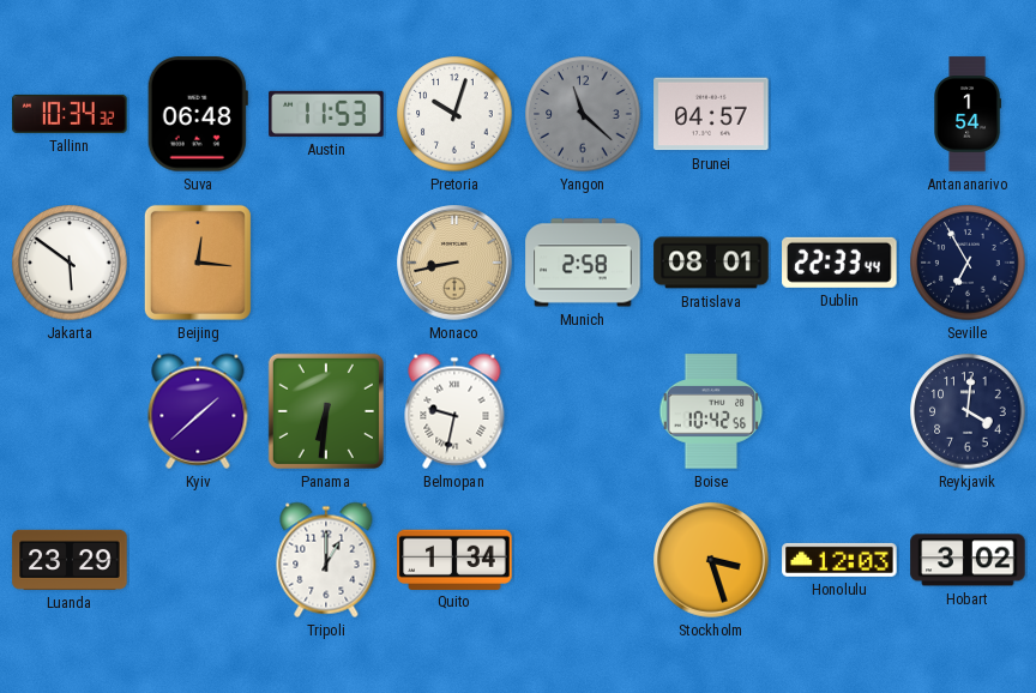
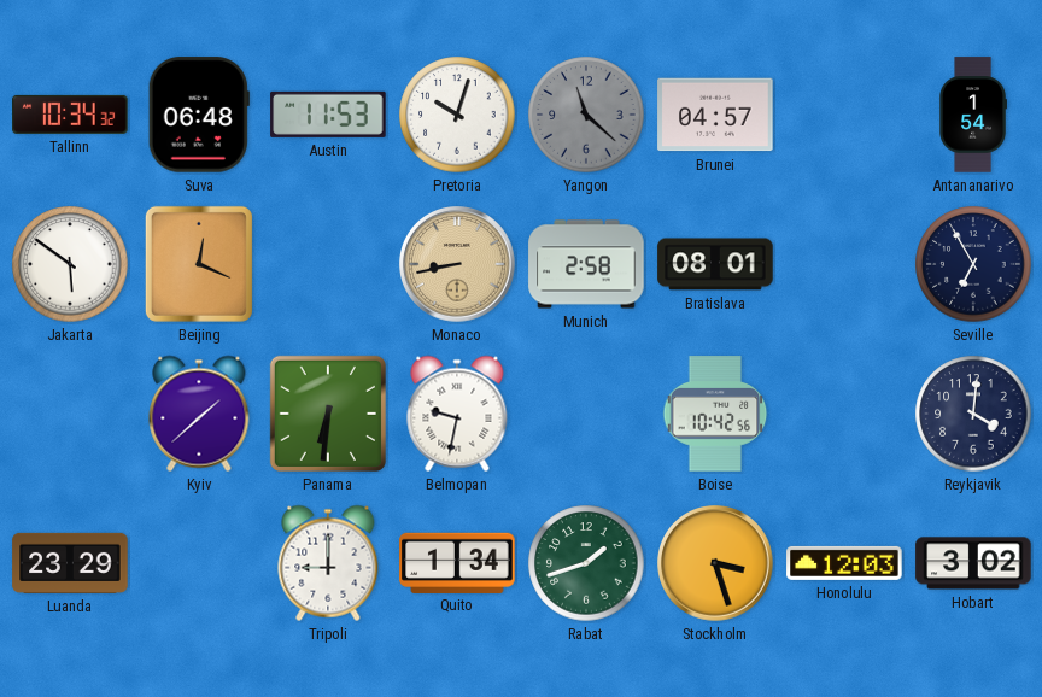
Beijing: 12:16 -> 12:19
Dublin: 22:33 -> none
Tripoli: 1:00 -> 9:00
Rabat: none -> 1:42
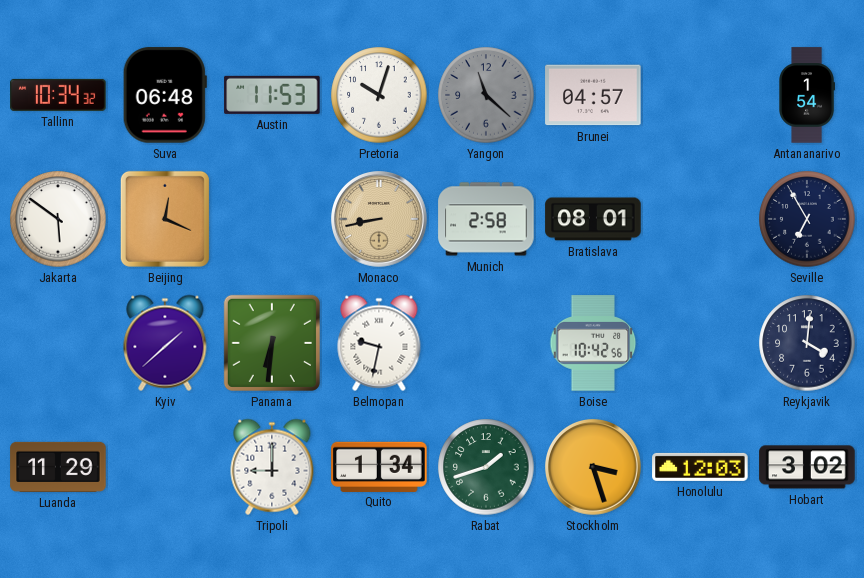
Luanda: 23:29 -> 11:29
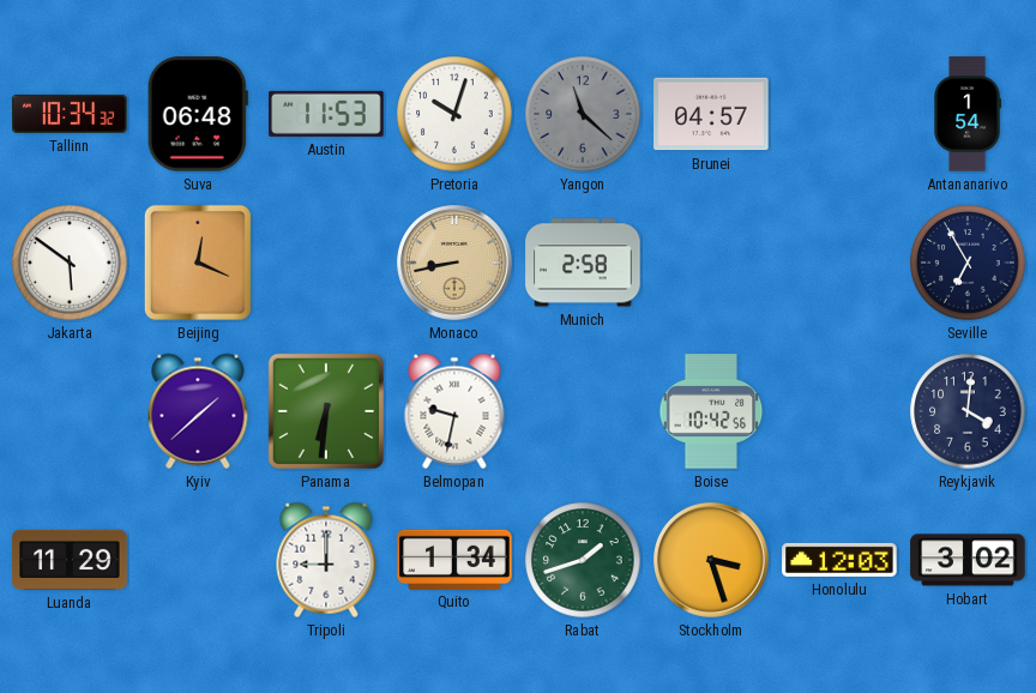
Bratislava: 08:01 -> none
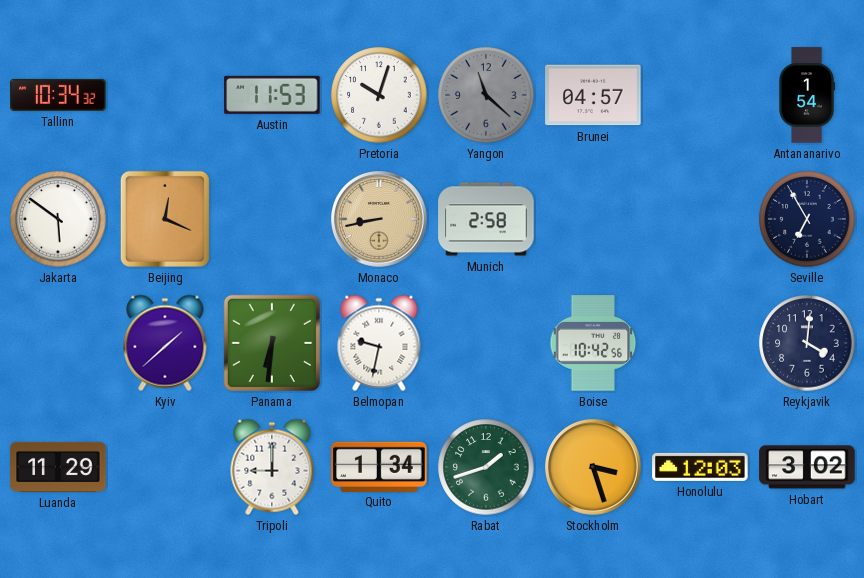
Suva: 06:48 -> none
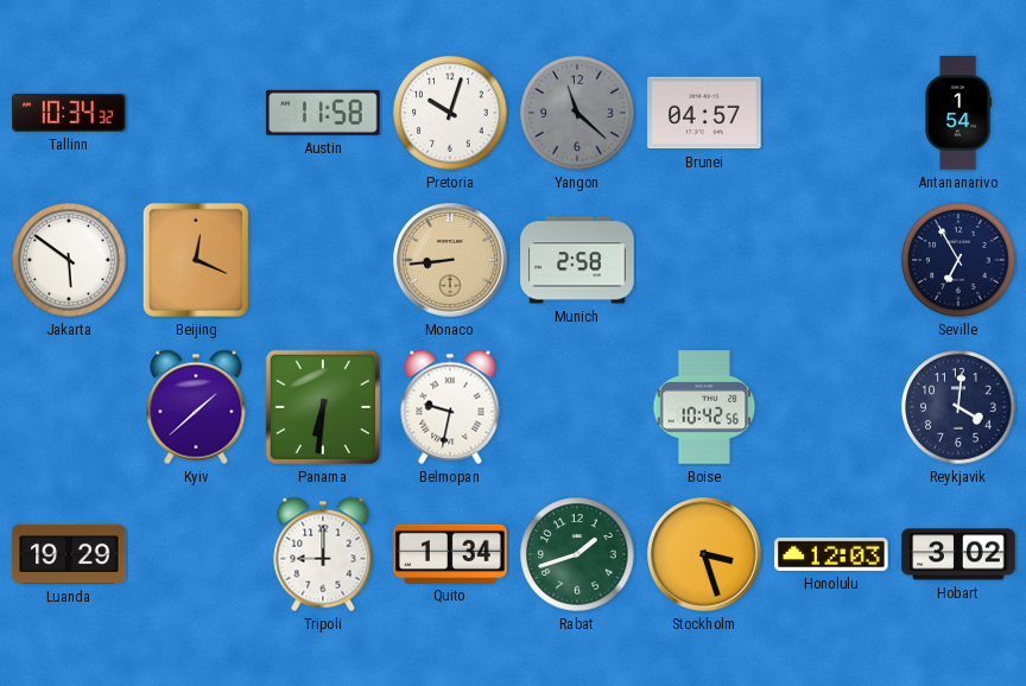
Austin: 11:53 -> 11:58
Monaco: 8:43 -> 8:44
Luanda: 11:29 -> 19:29
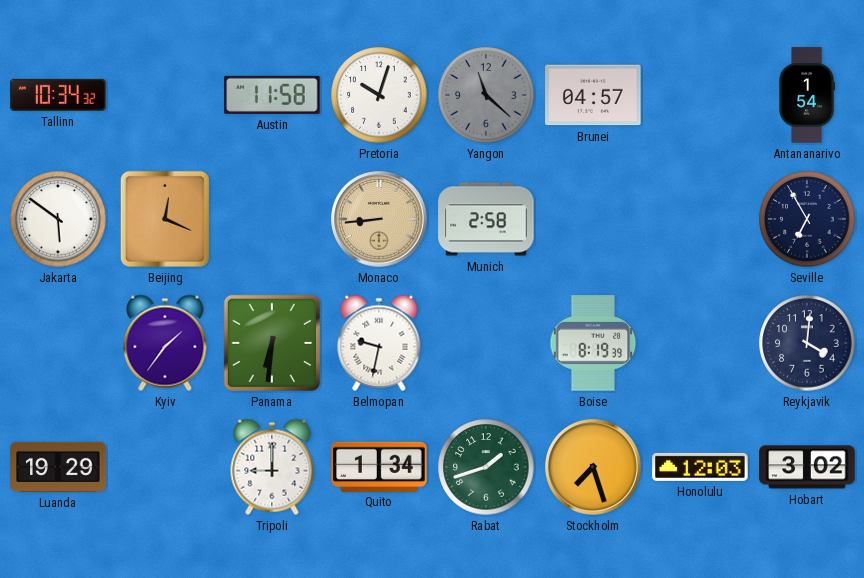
Kyiv: 1:38 -> 1:36
Boise: 10:42 -> 8:19
Stockholm: 3:27 -> 7:27
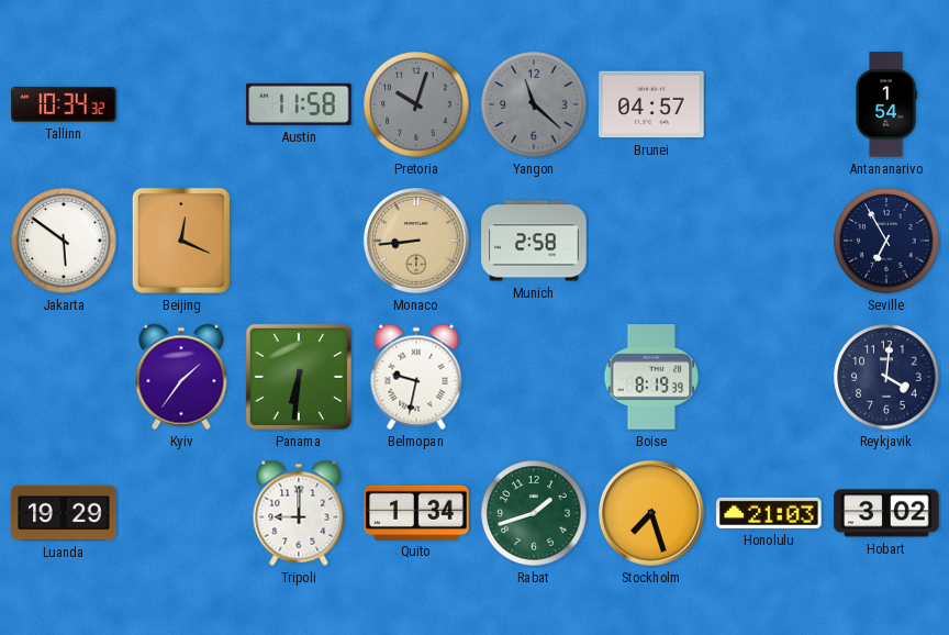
Pretoria dial: white -> grey
Honolulu: 12:03 -> 21:03
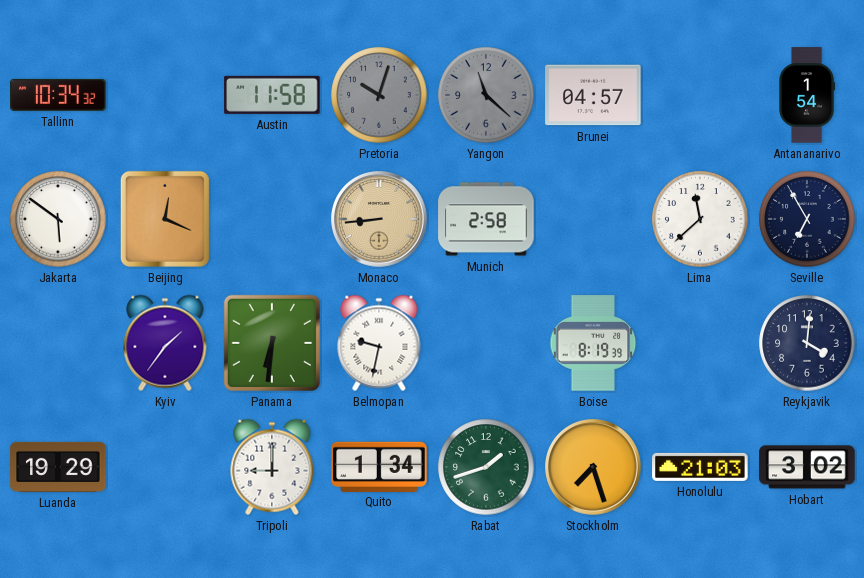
Lima: none -> 11:38
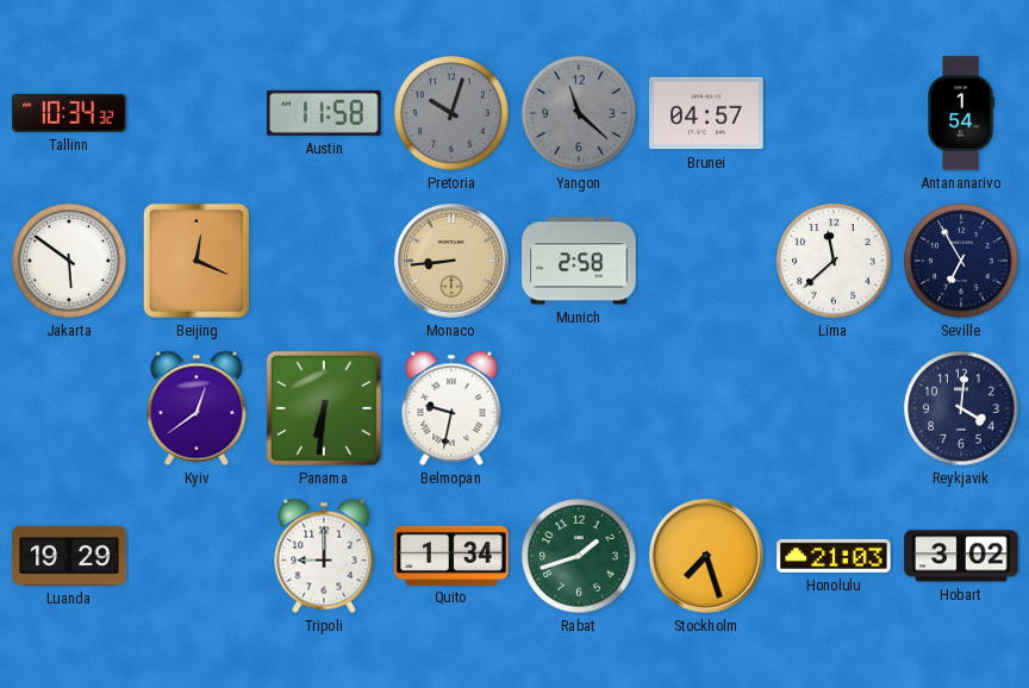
Kyiv: 1:36 -> 12:39
Boise: 8:19 -> none
